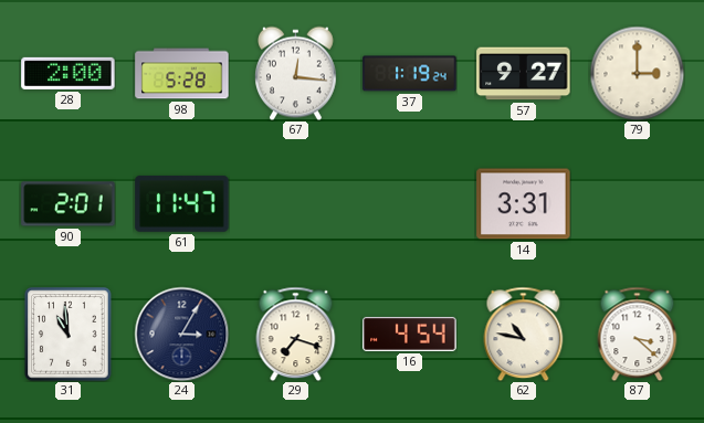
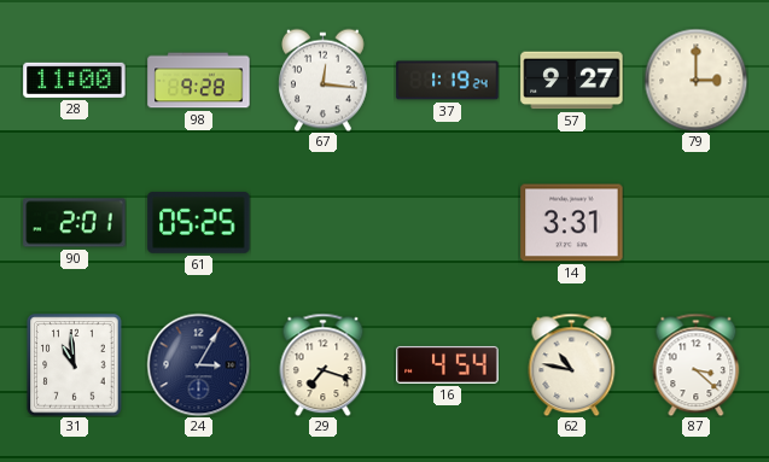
28: 2:00 -> 11:00
98: 5:28 -> 9:28
61: 11:47 -> 05:25
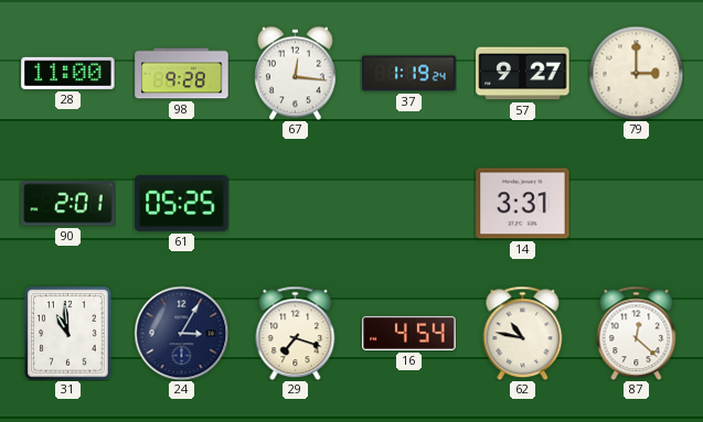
87: 3:22 -> 12:22
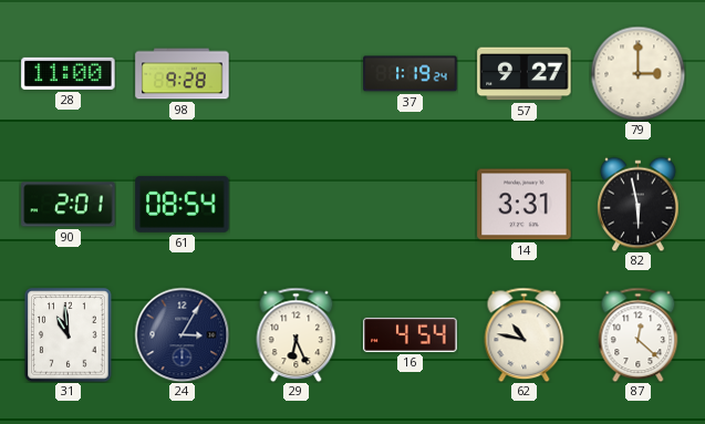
67: 12:16 -> none
61: 05:25 -> 08:54
82: none -> 5:58
29: 7:18 -> 6:26
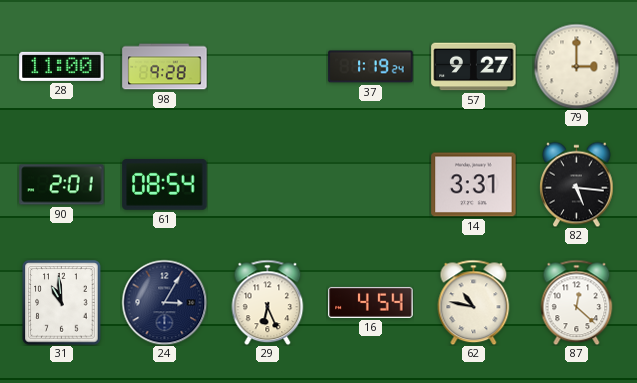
82: 5:58 -> 5:16
